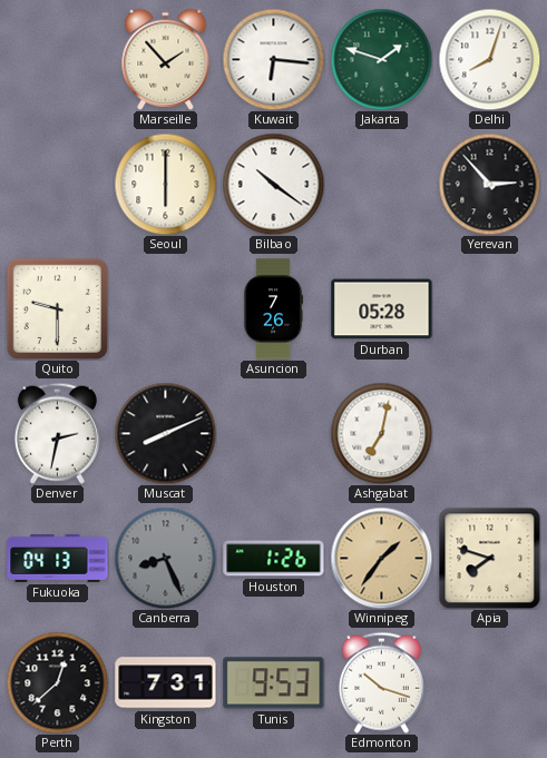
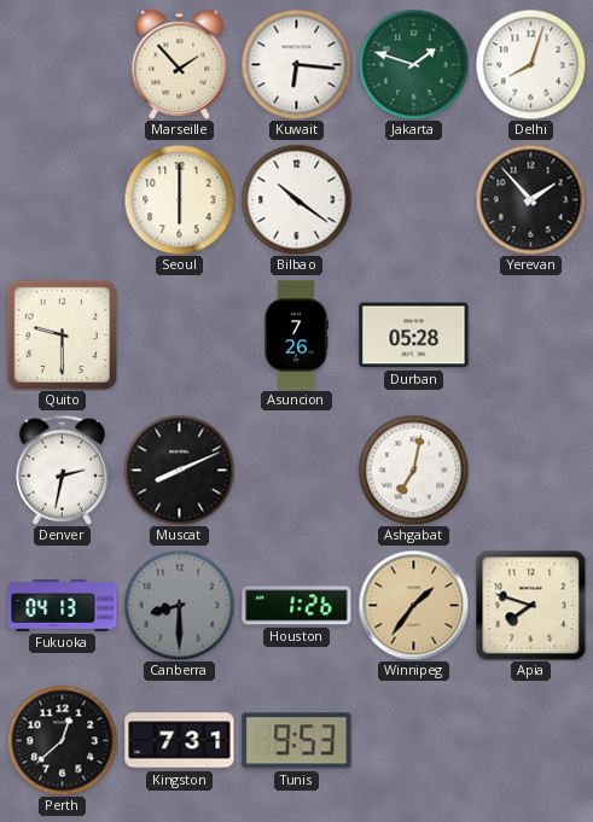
Yerevan: 2:53 -> 1:53
Canberra: 8:26 -> 8:30
Edmonton: 10:18 -> none
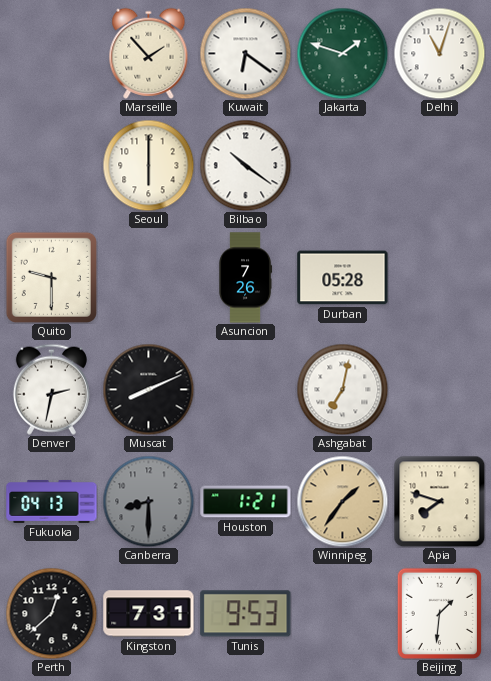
Kuwait: 6:16 -> 6:21
Delhi: 8:03 -> 11:03
Yerevan: 1:53 -> none
Houston: 1:26 -> 1:21
Beijing: none -> 1:31
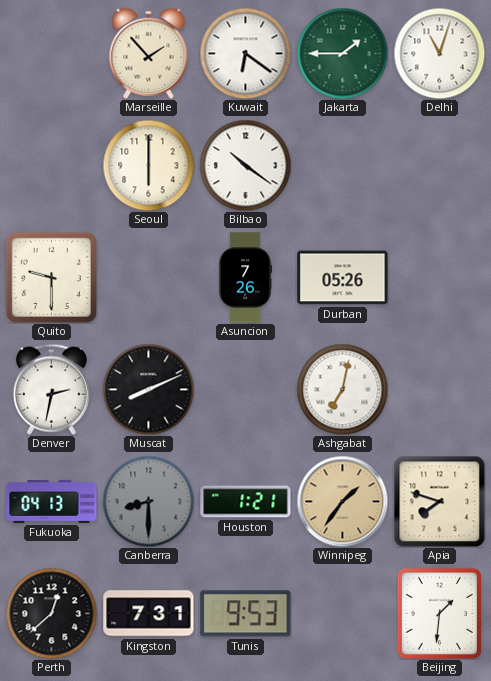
Jakarta: 1:48 -> 1:45
Durban: 05:28 -> 05:26
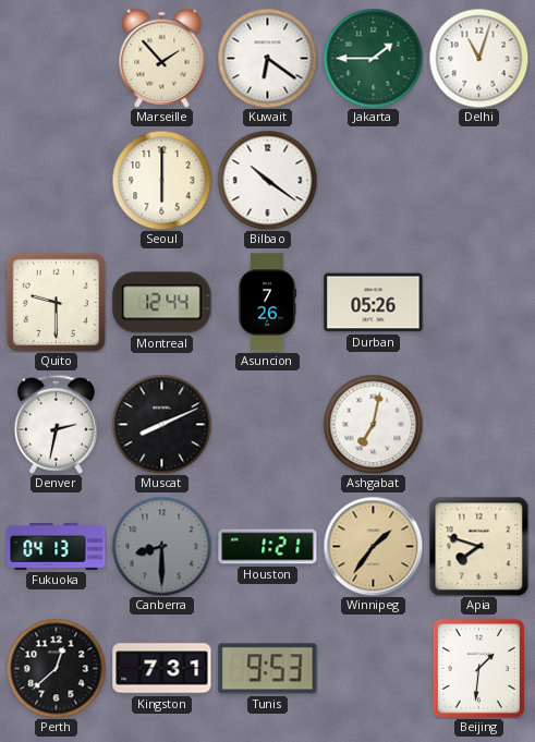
Montreal: none -> 12:44
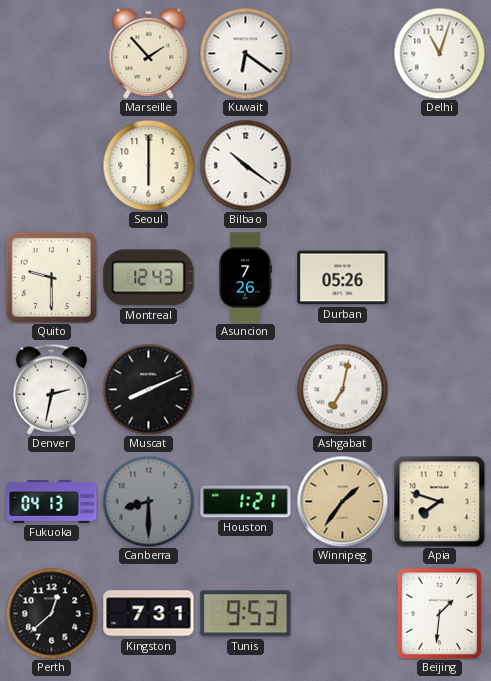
Jakarta: 1:45 -> none
Montreal: 12:44 -> 12:43
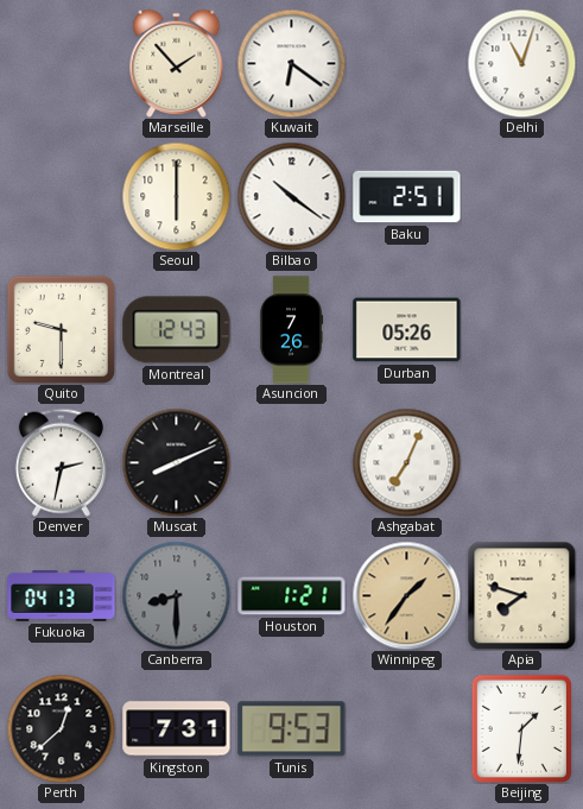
Baku: none -> 2:51
Ashgabat: 7:02 -> 7:04
